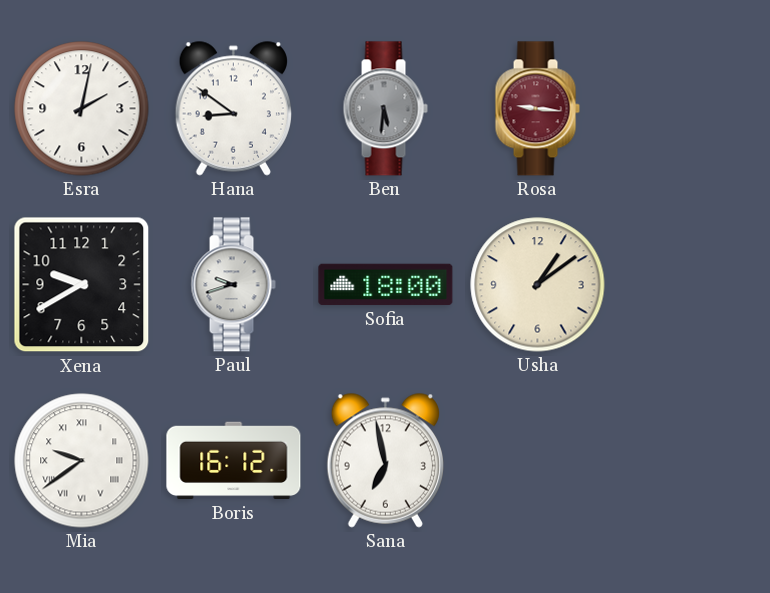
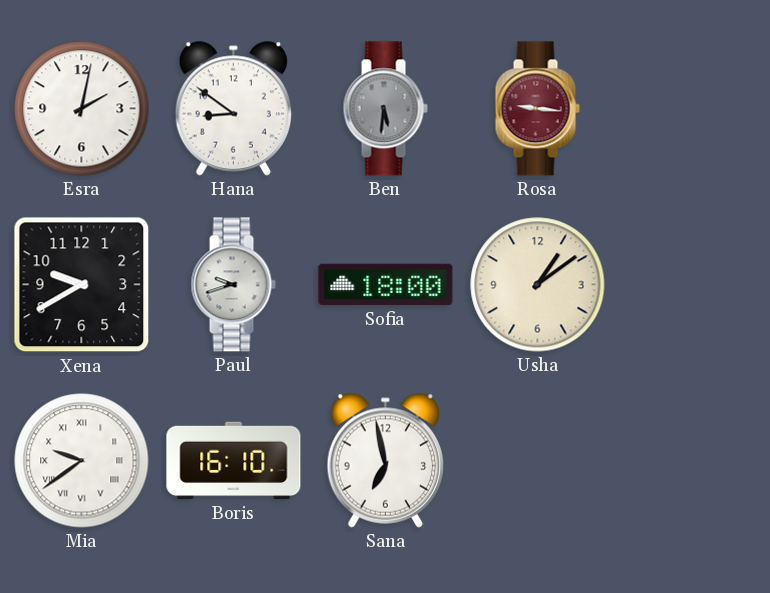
Boris: 16:12 -> 16:10
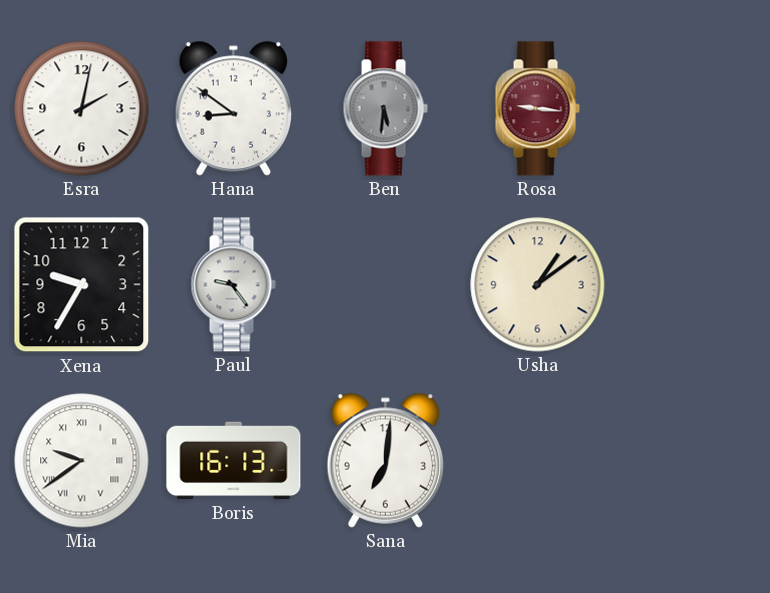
Xena: 9:40 -> 9:35
Paul: 9:42 -> 9:24
Sofia: 18:00 -> none
Boris: 16:10 -> 16:13
Sana: 6:58 -> 7:01
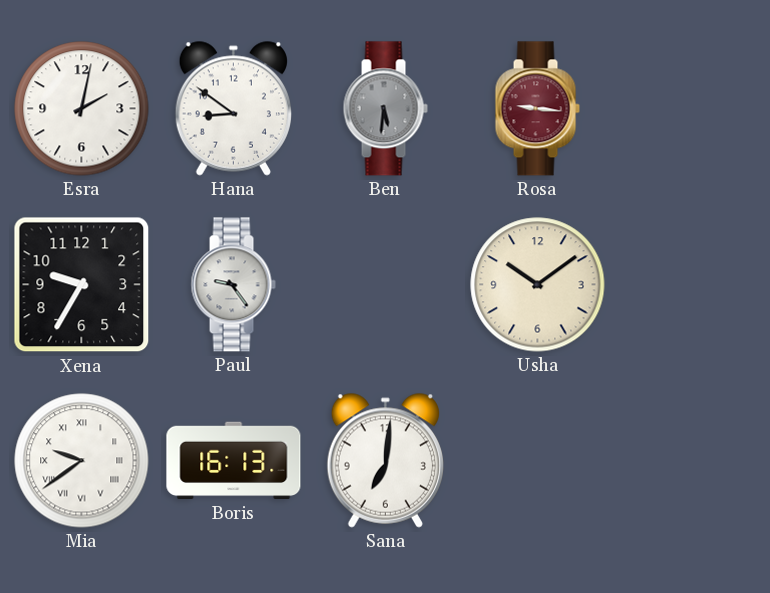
Usha: 1:09 -> 10:09
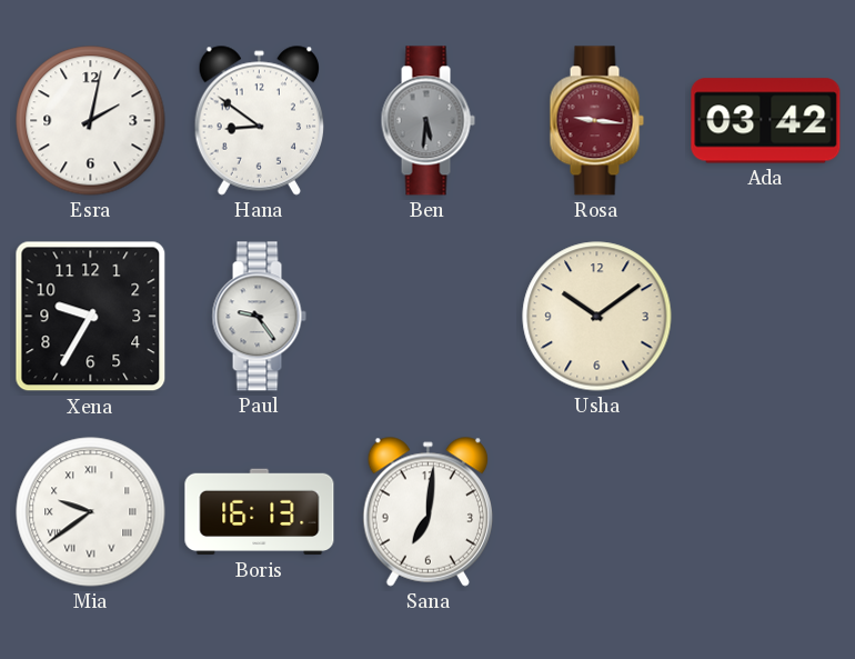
Ada: none -> 03:42
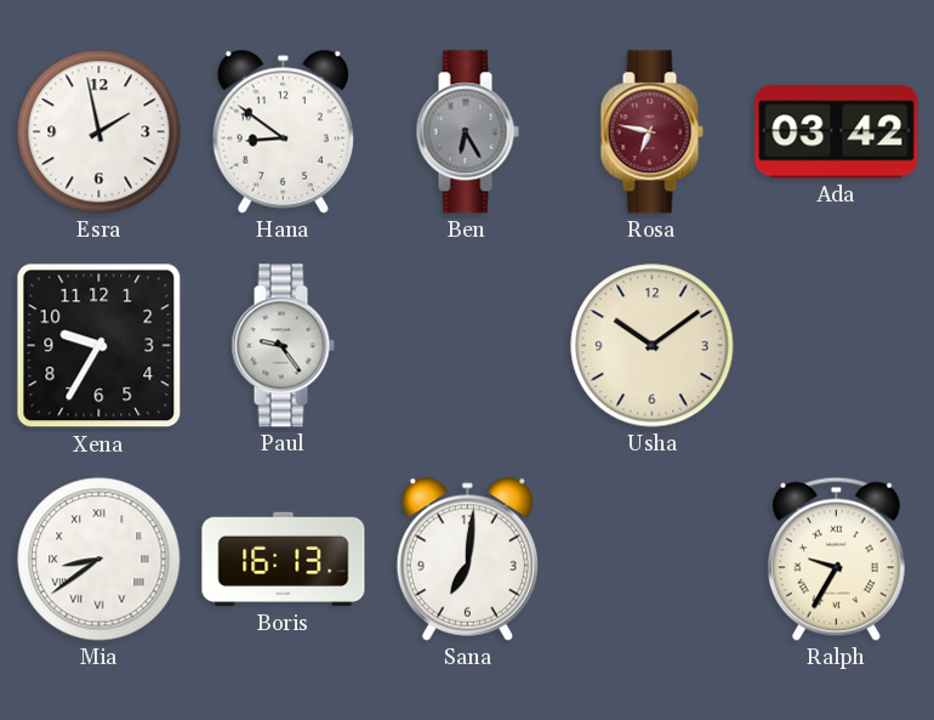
Esra: 2:02 -> 1:58
Ben: 5:31 -> 6:25
Rosa: 9:16 -> 6:47
Mia: 9:39 -> 8:39
Ralph: none -> 9:35
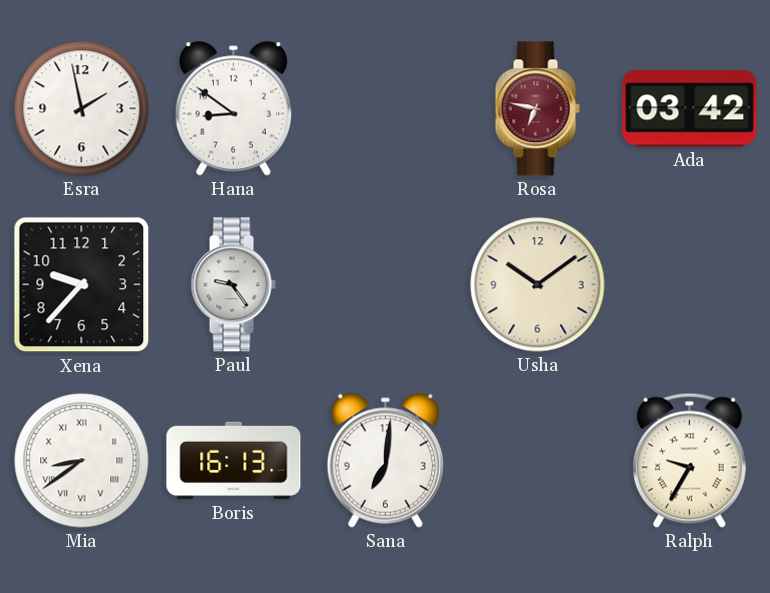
Ben: 6:25 -> none
Xena: 9:35 -> 9:37
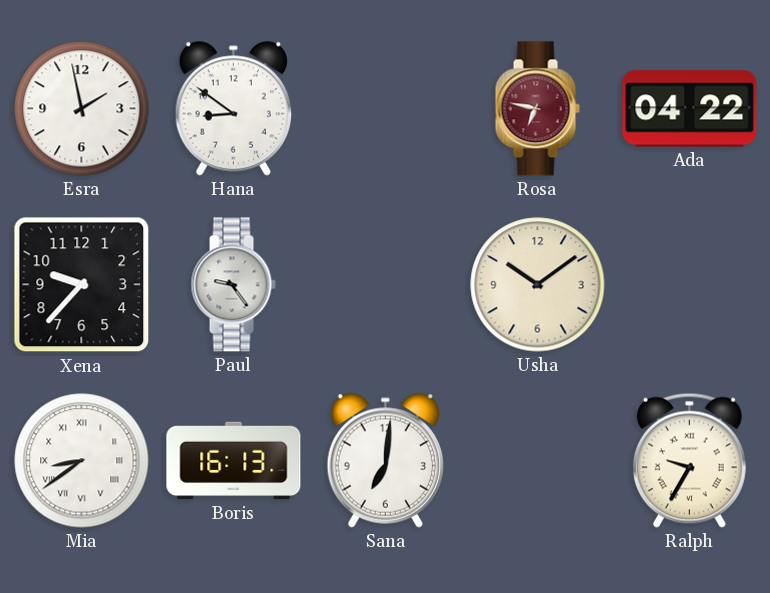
Ada: 03:42 -> 04:22
